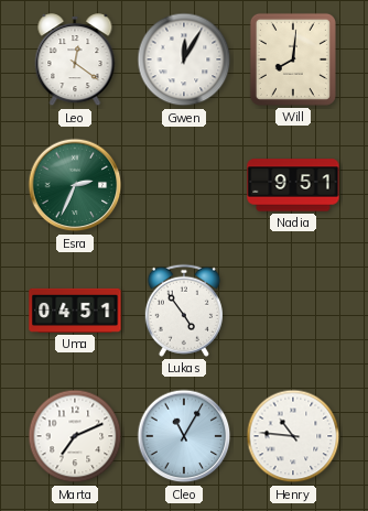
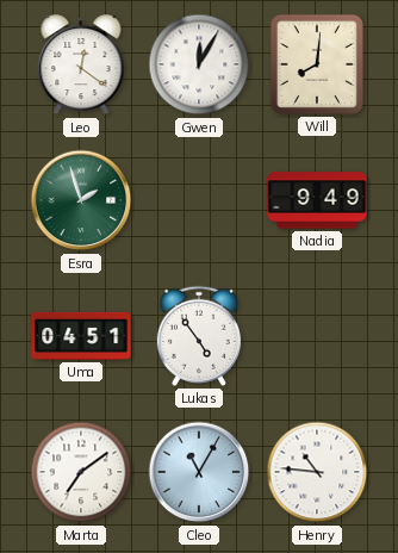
Esra: 2:34 -> 1:57
Nadia: 9:51 -> 9:49
Marta: 7:11 -> 7:09
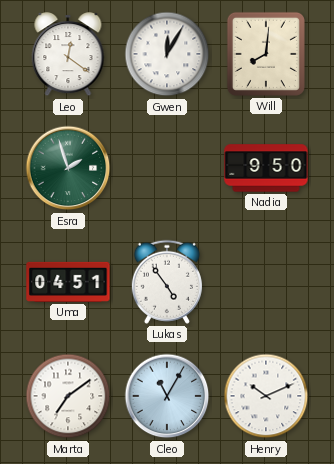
Nadia: 9:49 -> 9:50
Henry: 10:46 -> 10:11
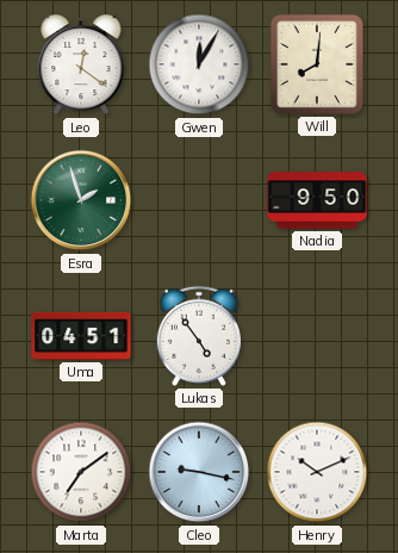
Cleo: 11:05 -> 9:17
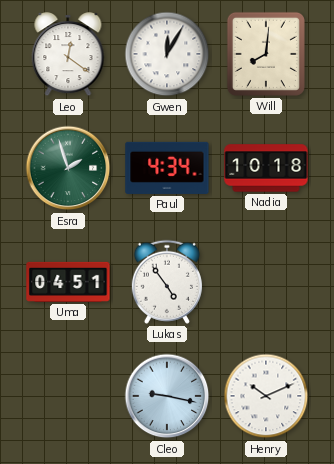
Paul: none -> 4:34
Nadia: 9:50 -> 10:18
Marta: 7:09 -> none
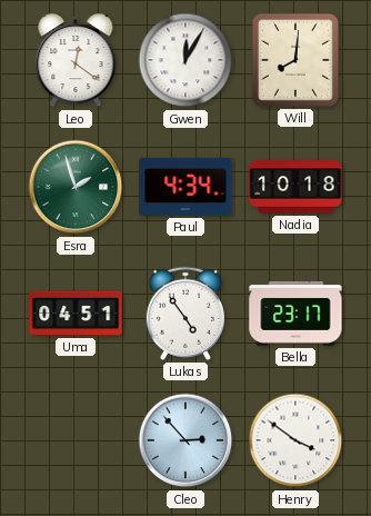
Bella: none -> 23:17
Cleo: 9:17 -> 2:53
Henry: 10:11 -> 3:51
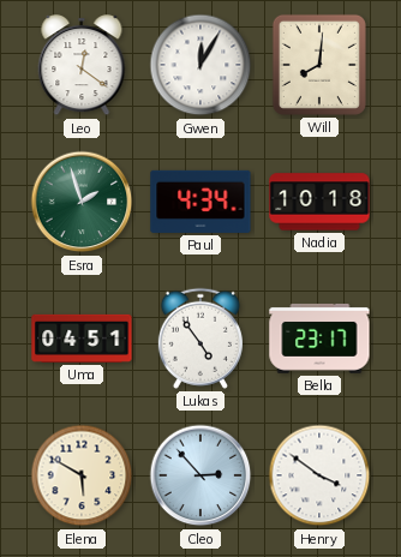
Elena: none -> 5:50
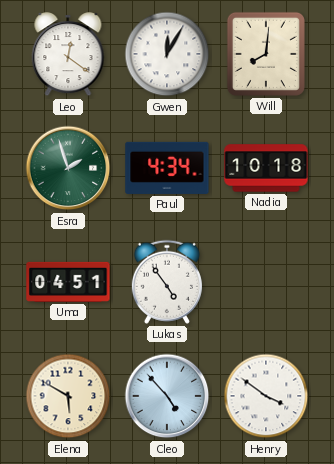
Bella: 23:17 -> none
Cleo: 2:53 -> 4:53
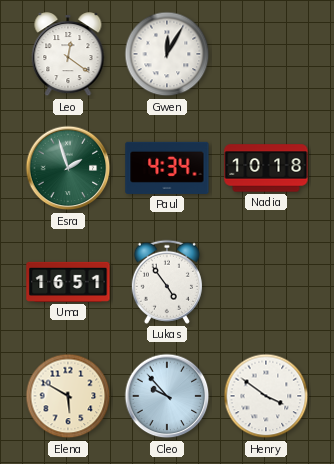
Will: 8:01 -> none
Uma: 04:51 -> 16:51
Cleo: 4:53 -> 9:53
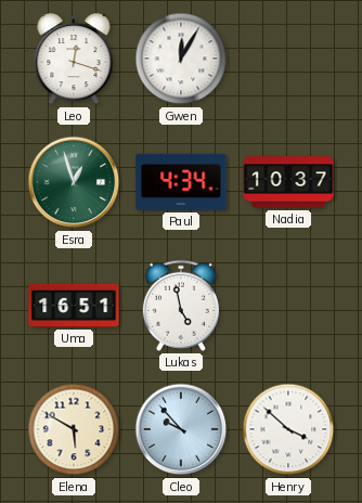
Leo: 12:21 -> 12:18
Esra: 1:57 -> 12:57
Nadia: 10:18 -> 10:37
Lukas: 4:54 -> 4:58
Henry: 3:51 -> 3:52
